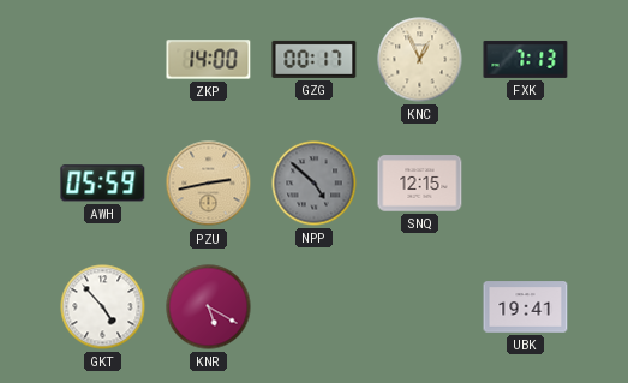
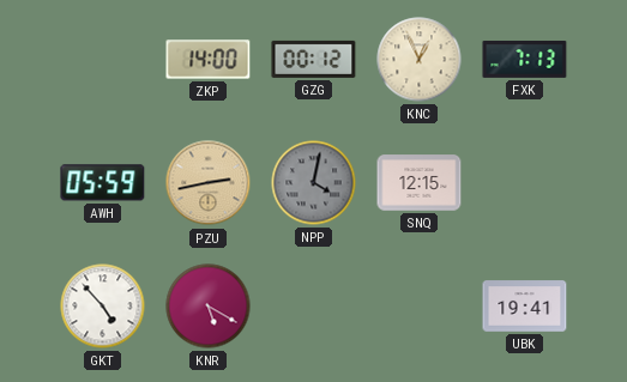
GZG: 00:17 -> 00:12
NPP: 4:52 -> 4:02
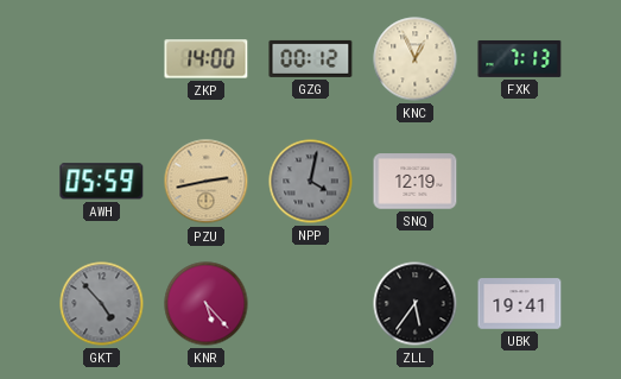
SNQ: 12:15 -> 12:19
GKT dial: white -> grey
KNR: 5:20 -> 5:23
ZLL: none -> 5:36
